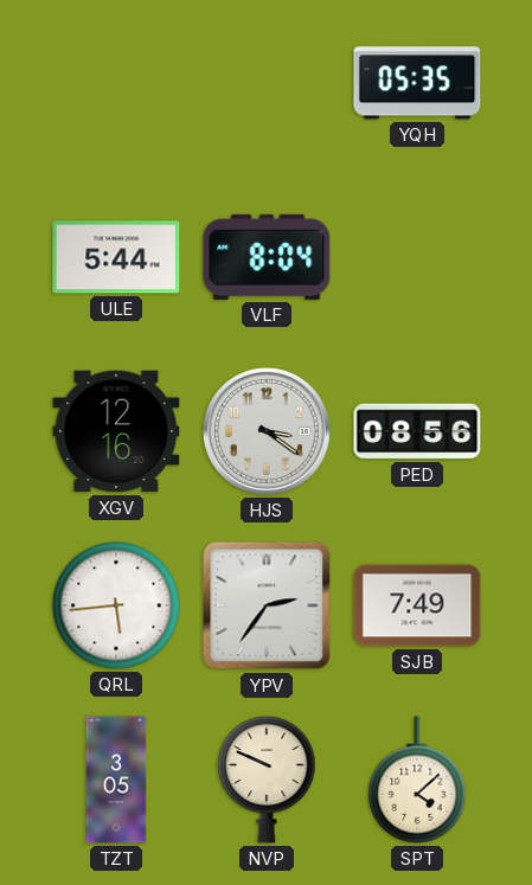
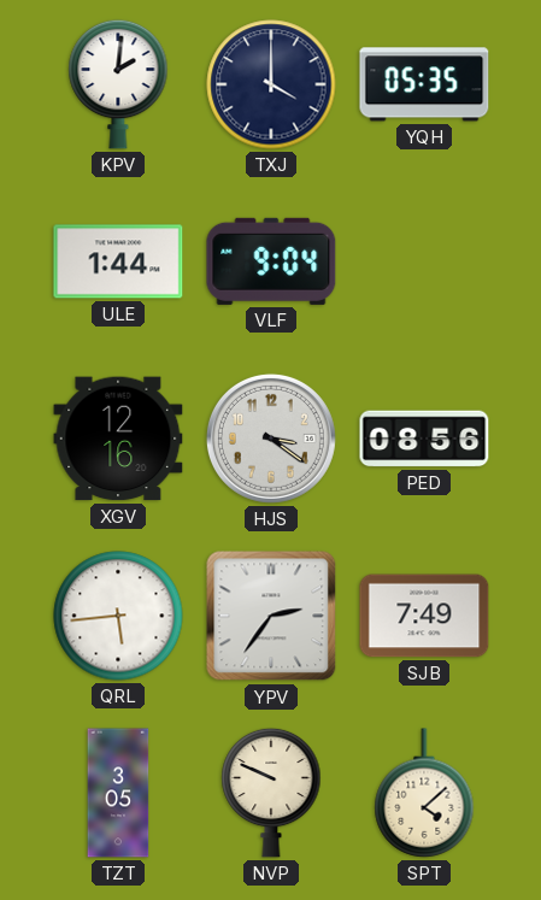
KPV: none -> 2:01
TXJ: none -> 4:00
ULE: 5:44 -> 1:44
VLF: 8:04 -> 9:04
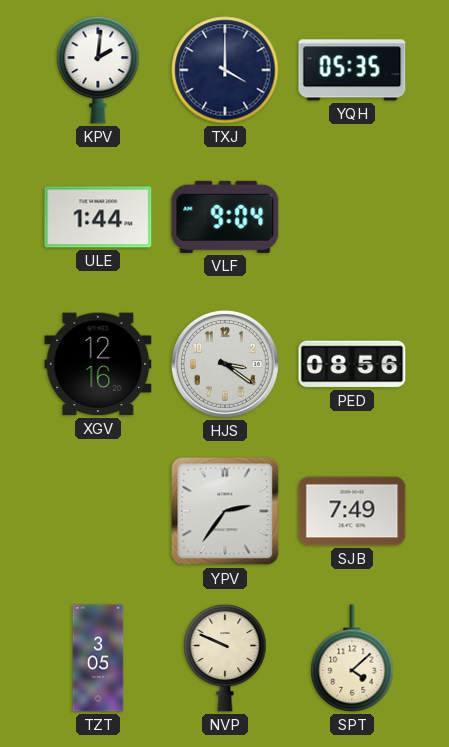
QRL: 5:44 -> none
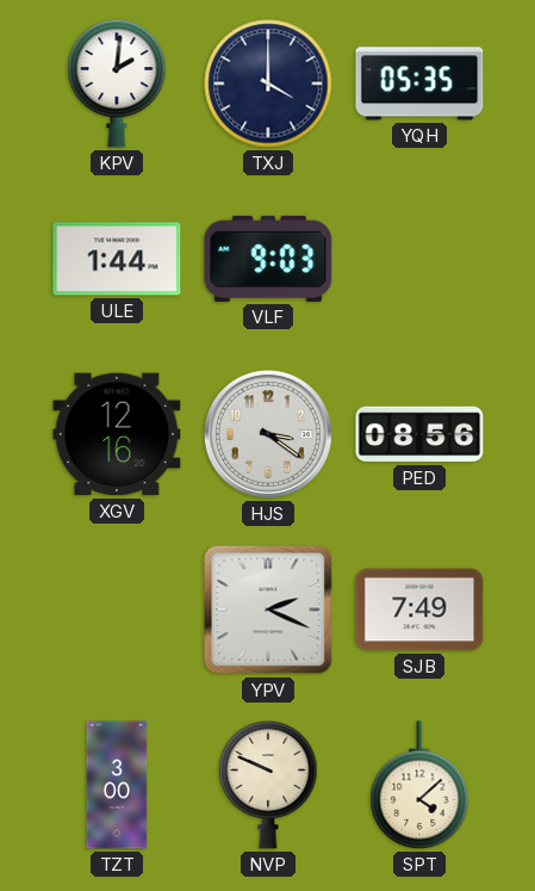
VLF: 9:04 -> 9:03
YPV: 2:36 -> 2:19
TZT: 3:05 -> 3:00
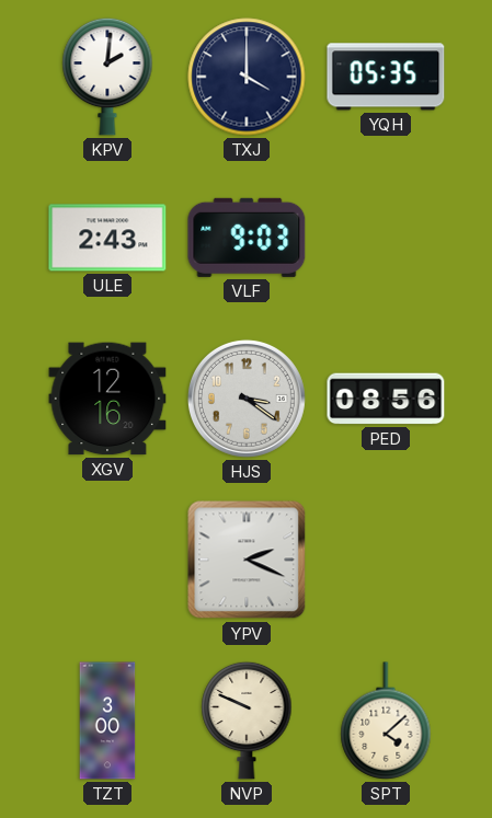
ULE: 1:44 -> 2:43
SJB: 7:49 -> none
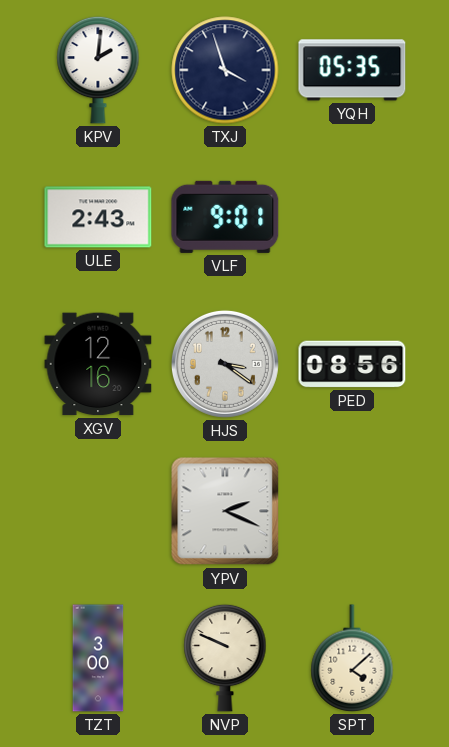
TXJ: 4:00 -> 3:57
VLF: 9:03 -> 9:01
